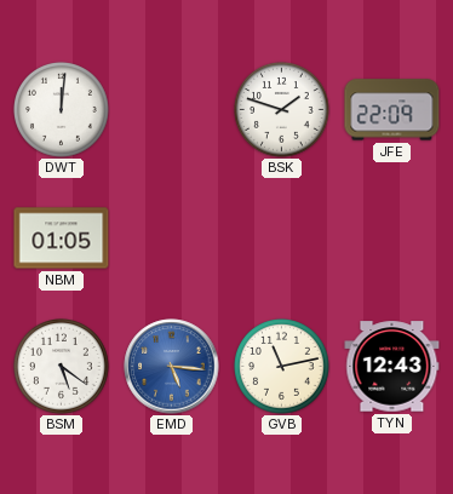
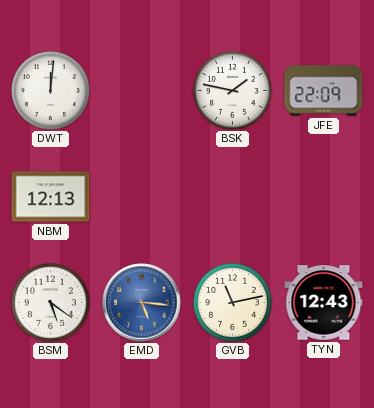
BSK: 1:48 -> 1:47
NBM: 01:05 -> 12:13
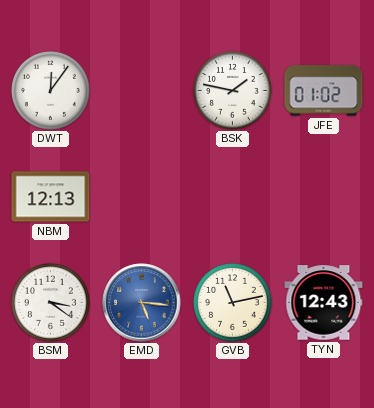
DWT: 12:01 -> 12:06
JFE: 22:09 -> 01:02
BSM: 5:21 -> 3:21
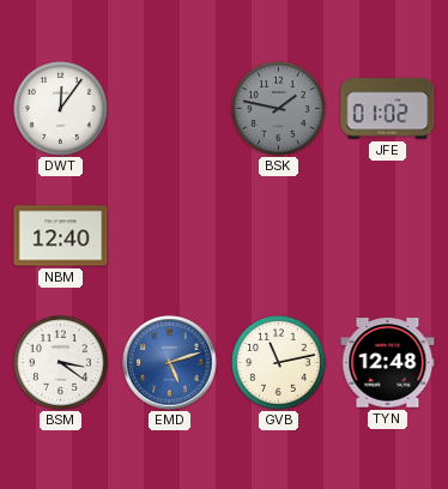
BSK dial: white -> grey
NBM: 12:13 -> 12:40
EMD: 5:16 -> 5:12
TYN: 12:43 -> 12:48
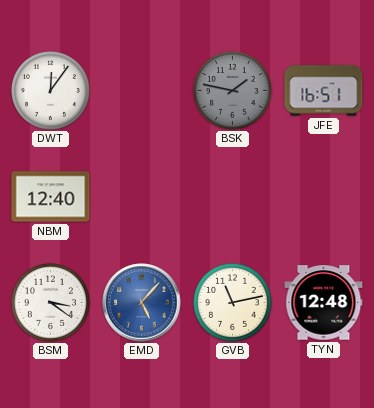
JFE: 01:02 -> 16:51
EMD: 5:12 -> 5:07
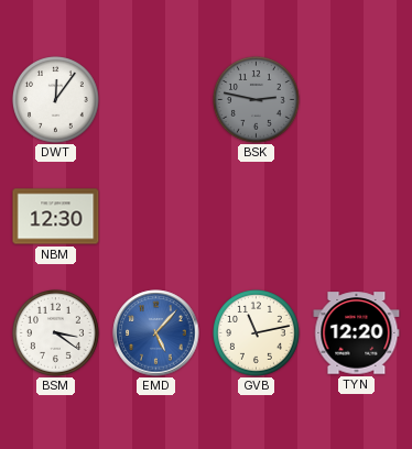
BSK: 1:47 -> 2:47
JFE: 16:51 -> none
NBM: 12:40 -> 12:30
TYN: 12:48 -> 12:20
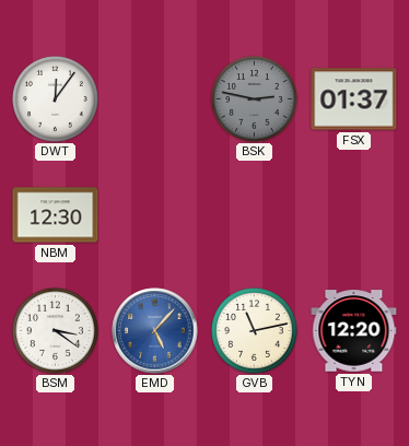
FSX: none -> 01:37
